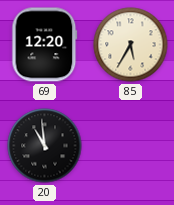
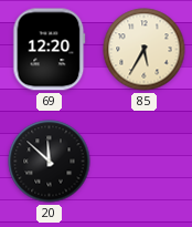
20: 10:59 -> 11:52
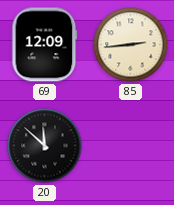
69: 12:20 -> 12:09
85: 5:35 -> 2:44
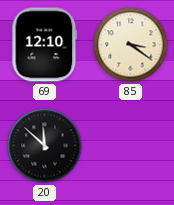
69: 12:09 -> 12:10
85: 2:44 -> 3:21
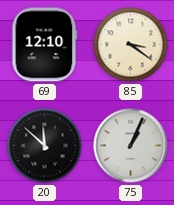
75: none -> 1:04
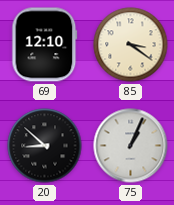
20: 11:52 -> 8:52
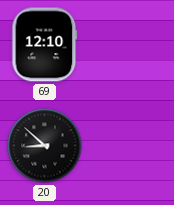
85: 3:21 -> none
75: 1:04 -> none
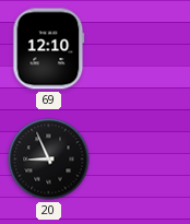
20: 8:52 -> 8:56
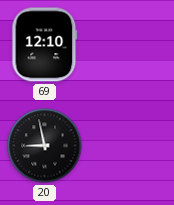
20: 8:56 -> 8:58
